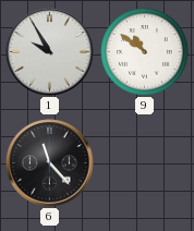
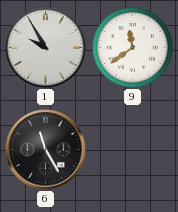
9: 10:51 -> 11:39
6: 11:23 -> 11:25
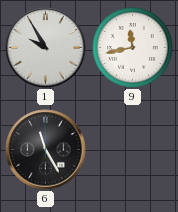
9: 11:39 -> 11:43
